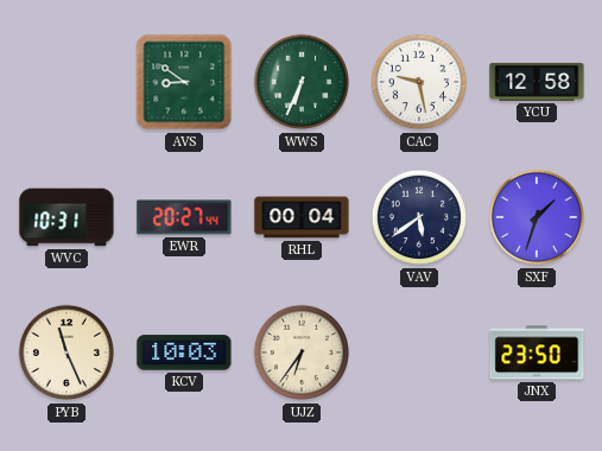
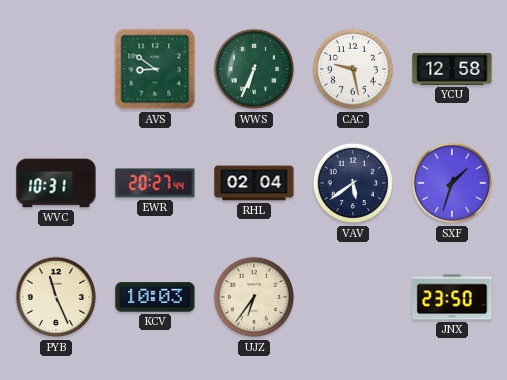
RHL: 00:04 -> 02:04
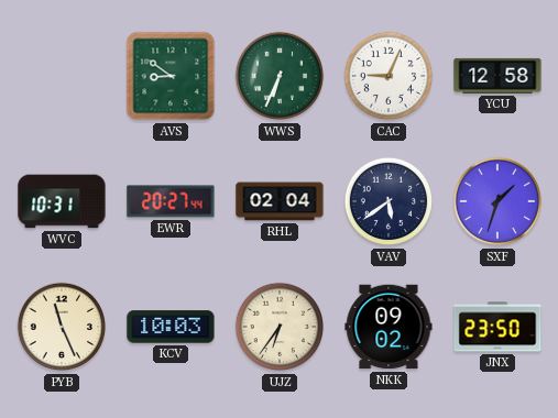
CAC: 9:28 -> 9:04
NKK: none -> 09:02
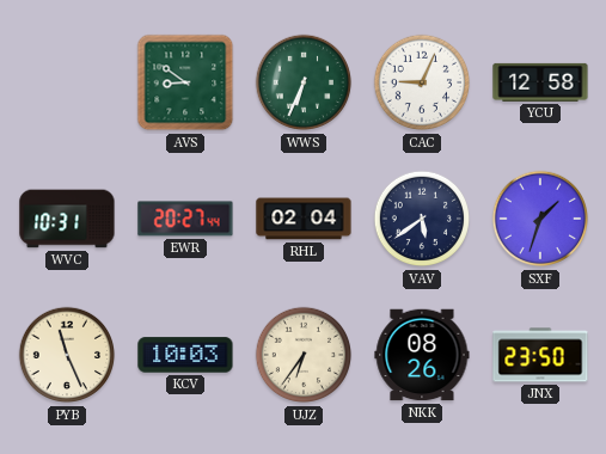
NKK: 09:02 -> 08:26
